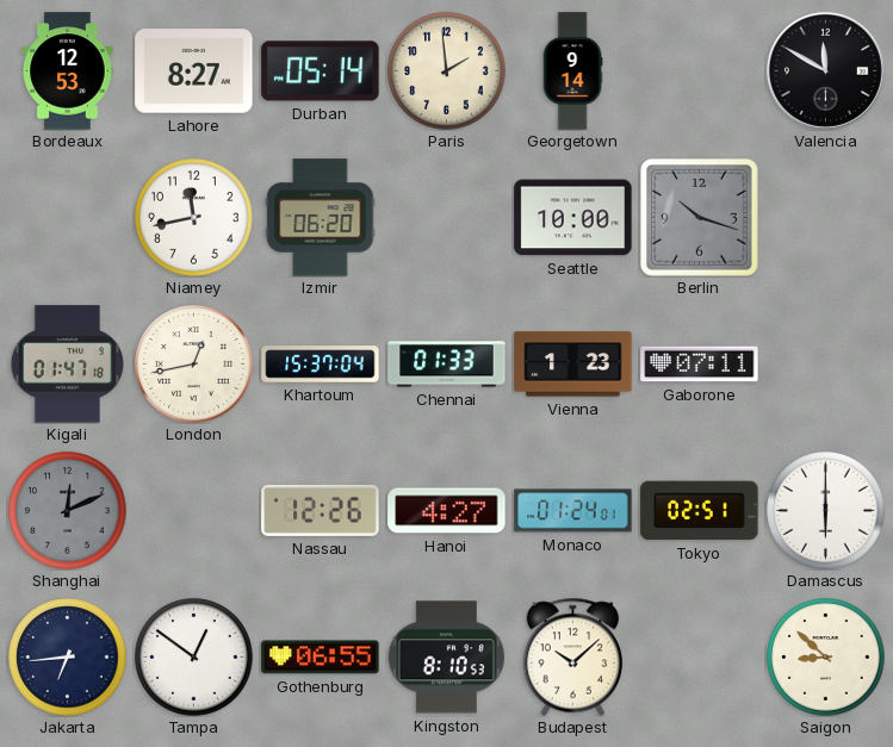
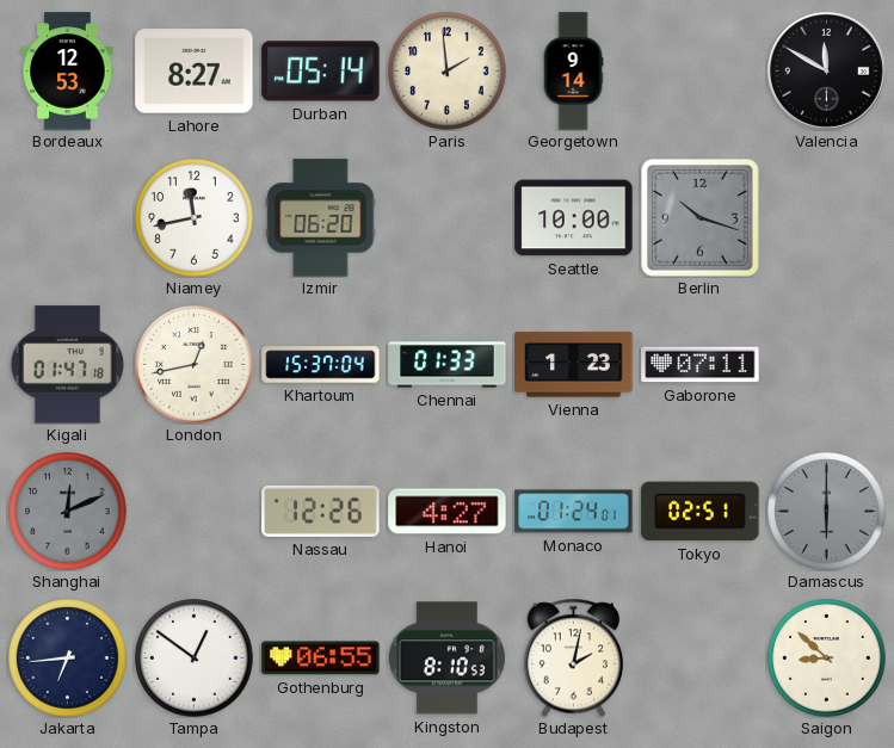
Damascus dial: white -> grey
Budapest: 10:08 -> 2:02
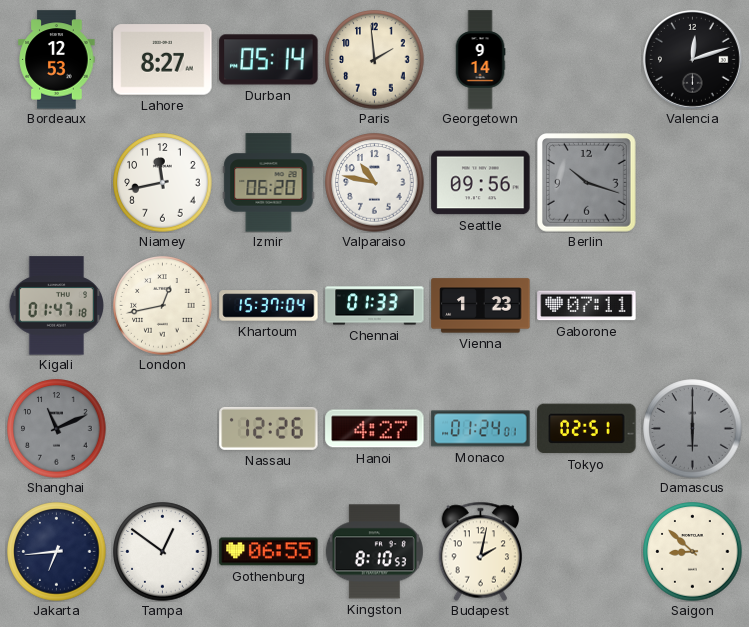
Valencia: 11:50 -> 12:12
Valparaiso: none -> 10:47
Seattle: 10:00 -> 09:56
Shanghai: 12:11 -> 11:11
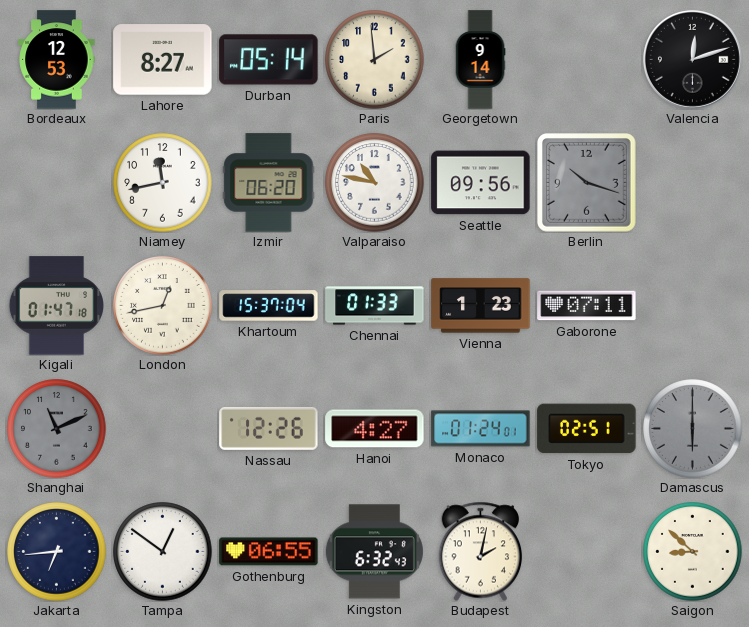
Kingston: 8:10 -> 6:32
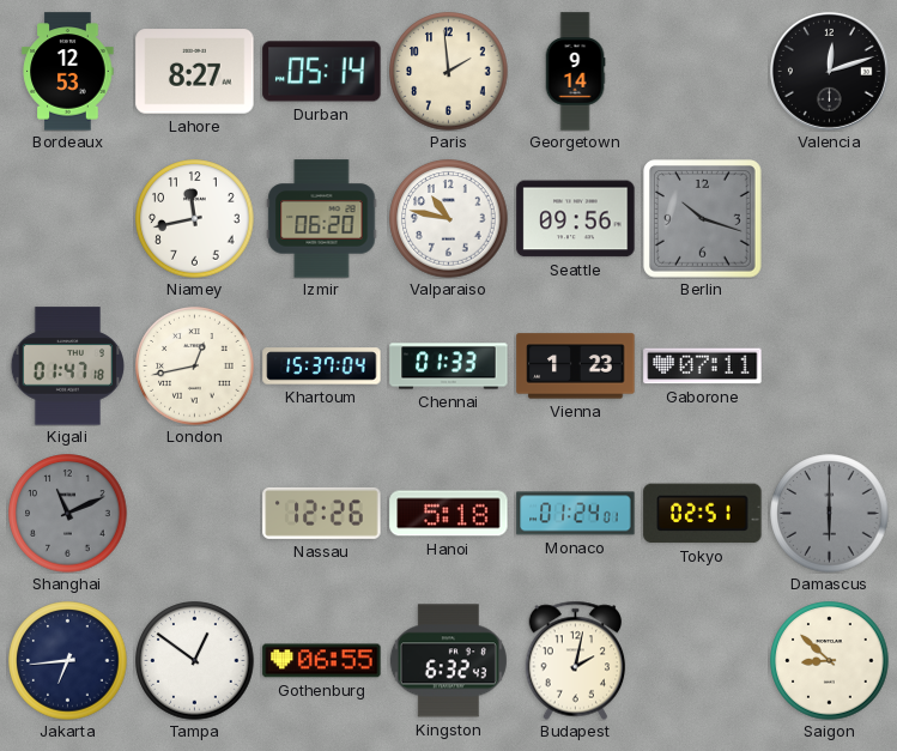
Hanoi: 4:27 -> 5:18
